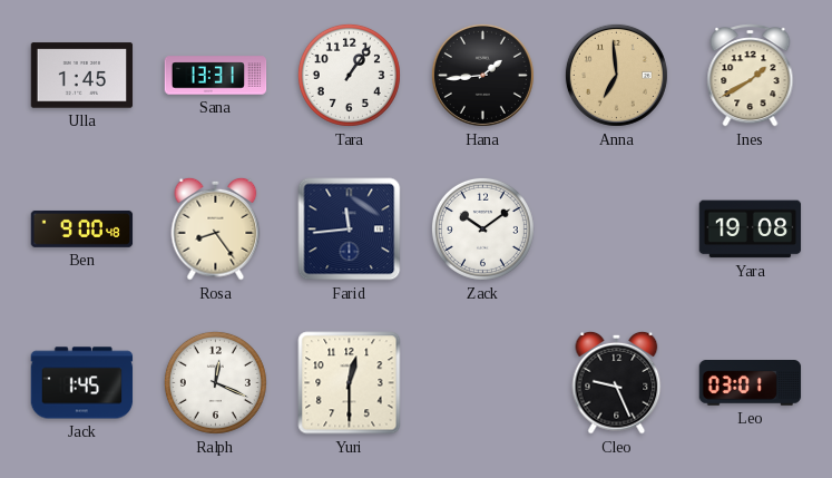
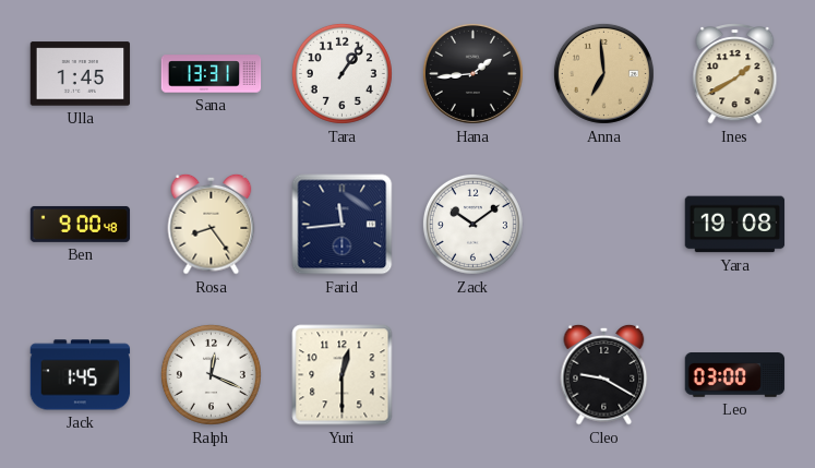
Cleo: 9:26 -> 9:20
Leo: 03:01 -> 03:00
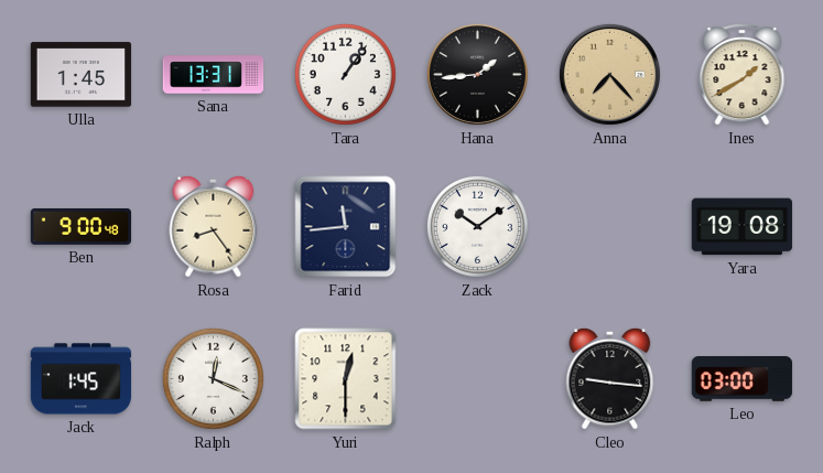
Anna: 6:59 -> 7:23
Cleo: 9:20 -> 9:16
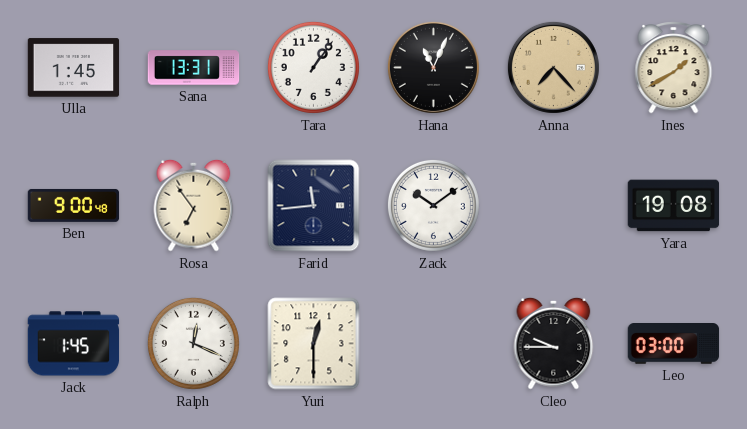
Hana: 1:44 -> 11:04
Rosa: 8:24 -> 6:54
Cleo: 9:16 -> 9:45
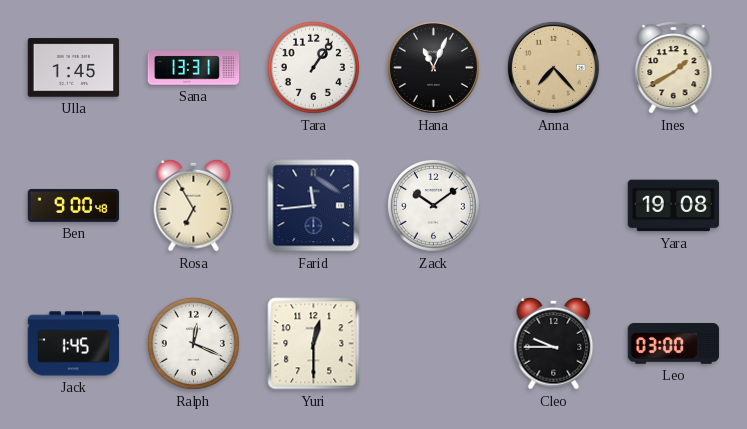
Rosa: 6:54 -> 6:55
